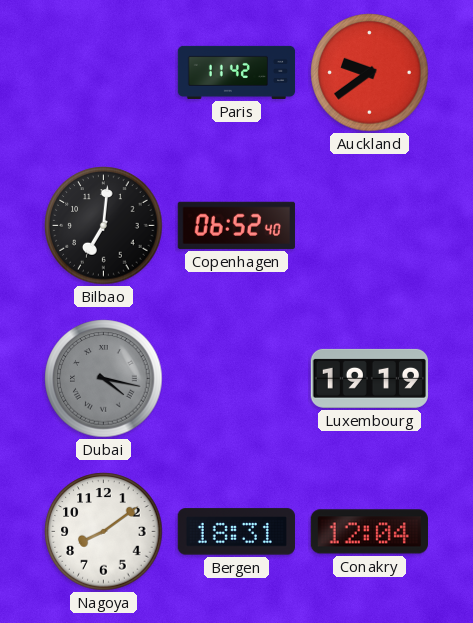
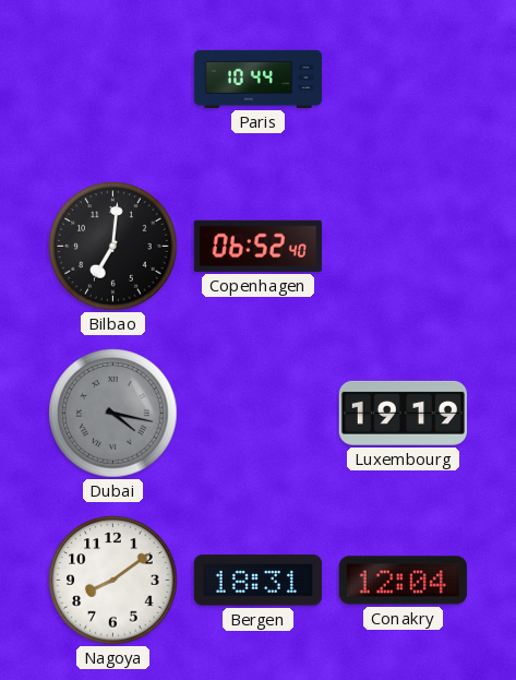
Paris: 11:42 -> 10:44
Auckland: 9:39 -> none
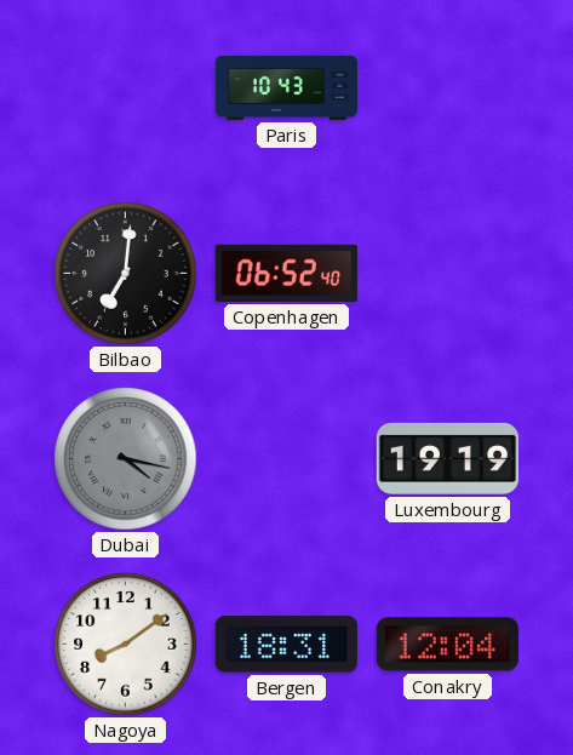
Paris: 10:44 -> 10:43
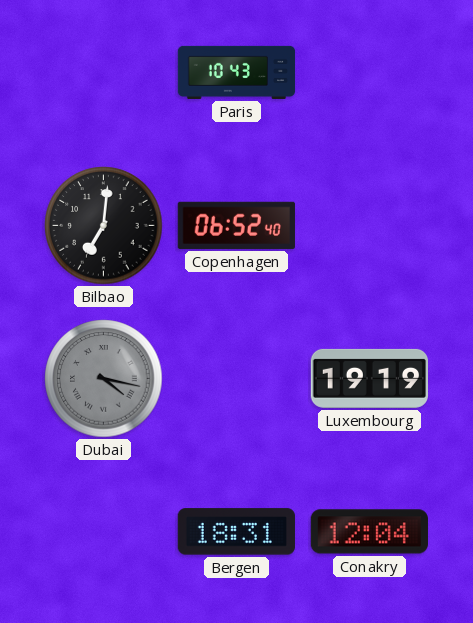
Nagoya: 8:09 -> none
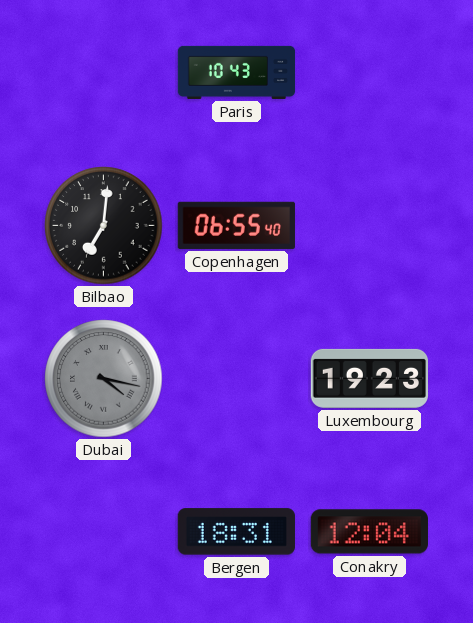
Copenhagen: 06:52 -> 06:55
Luxembourg: 19:19 -> 19:23
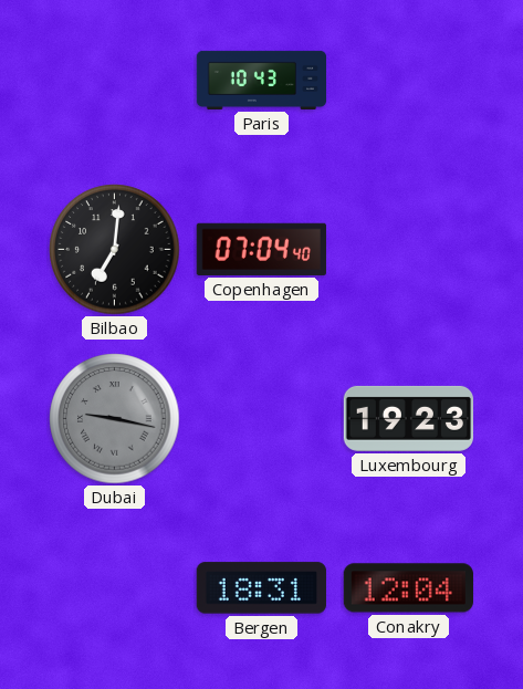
Copenhagen: 06:55 -> 07:04
Dubai: 4:17 -> 9:17
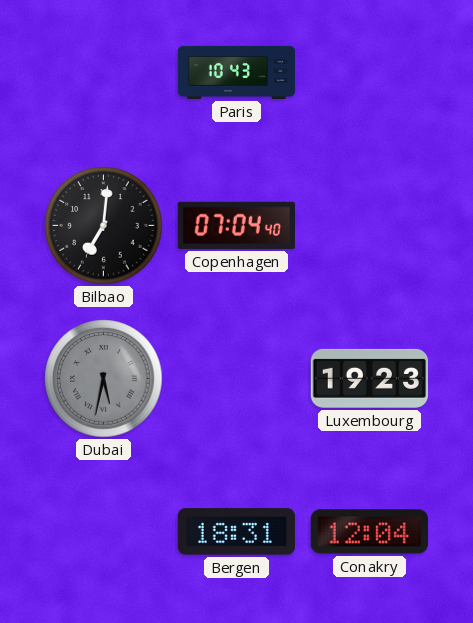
Dubai: 9:17 -> 5:32
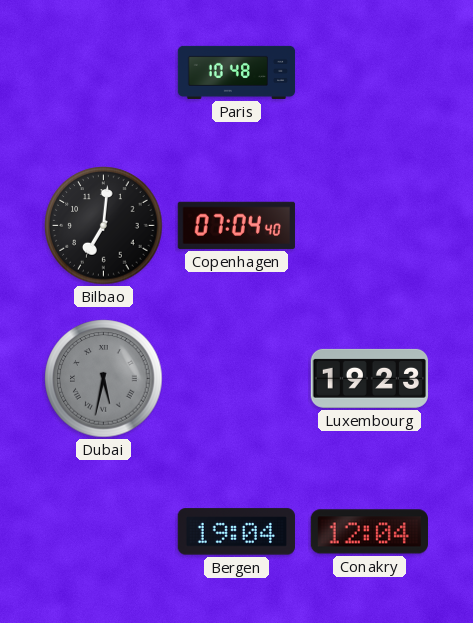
Paris: 10:43 -> 10:48
Bergen: 18:31 -> 19:04
